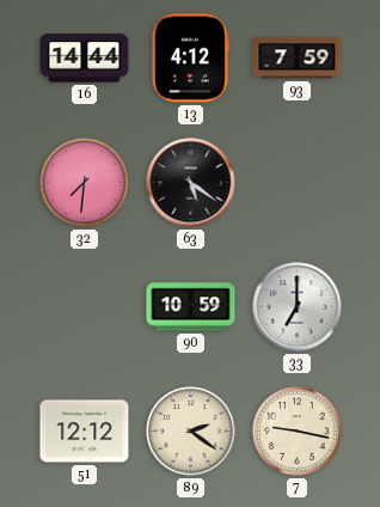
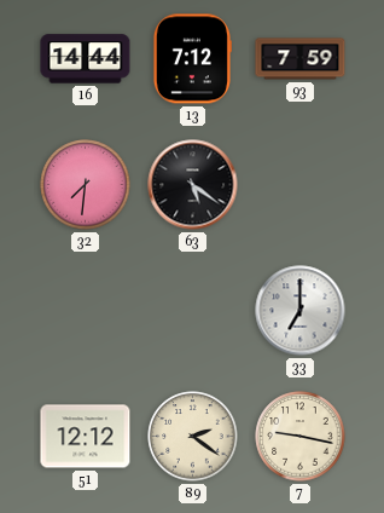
13: 4:12 -> 7:12
90: 10:59 -> none
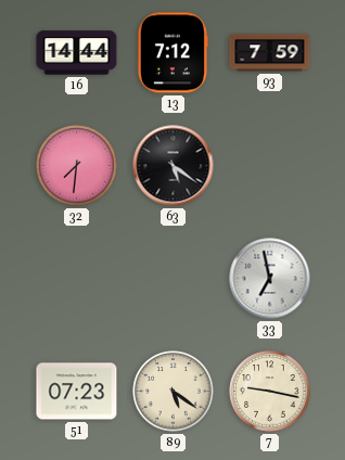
33: 7:00 -> 6:58
51: 12:12 -> 07:23
89: 2:21 -> 5:21
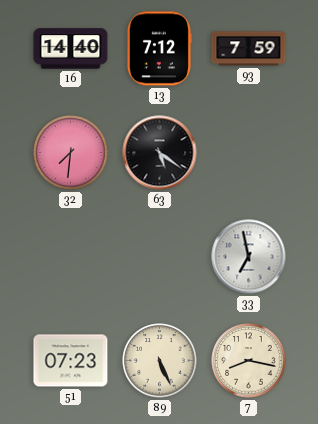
16: 14:44 -> 14:40
89: 5:21 -> 5:26
7: 9:17 -> 8:17
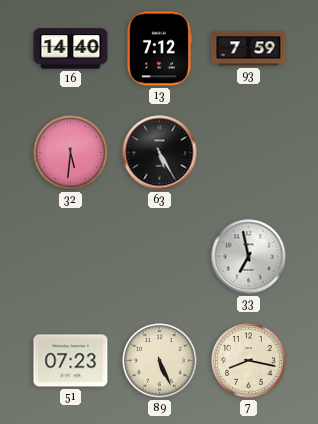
32: 7:31 -> 5:31
63: 5:21 -> 5:25
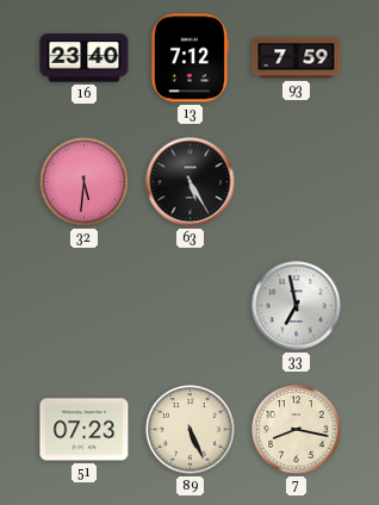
16: 14:40 -> 23:40
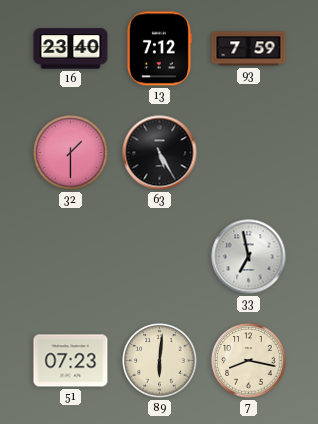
32: 5:31 -> 1:30
89: 5:26 -> 6:01
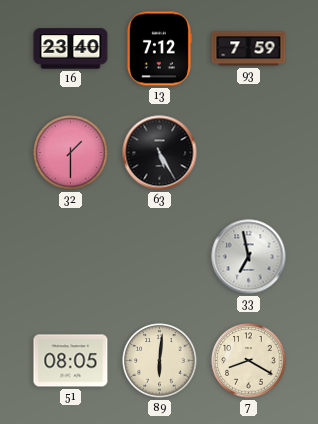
51: 07:23 -> 08:05
7: 8:17 -> 8:20
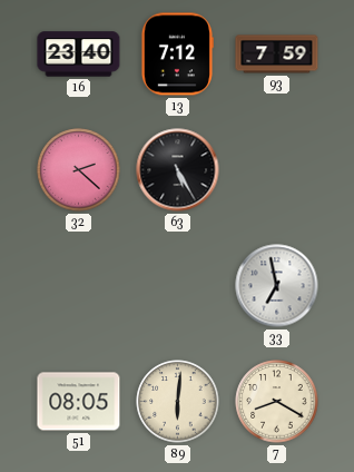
32: 1:30 -> 2:22
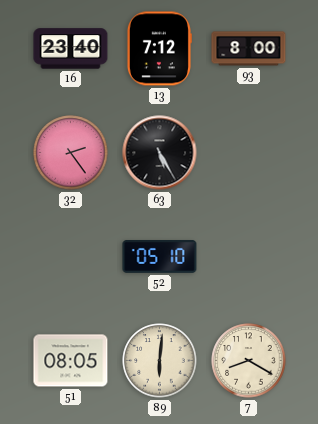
93: 7:59 -> 8:00
32: 2:22 -> 2:24
52: none -> 05:10
33: 6:58 -> none
